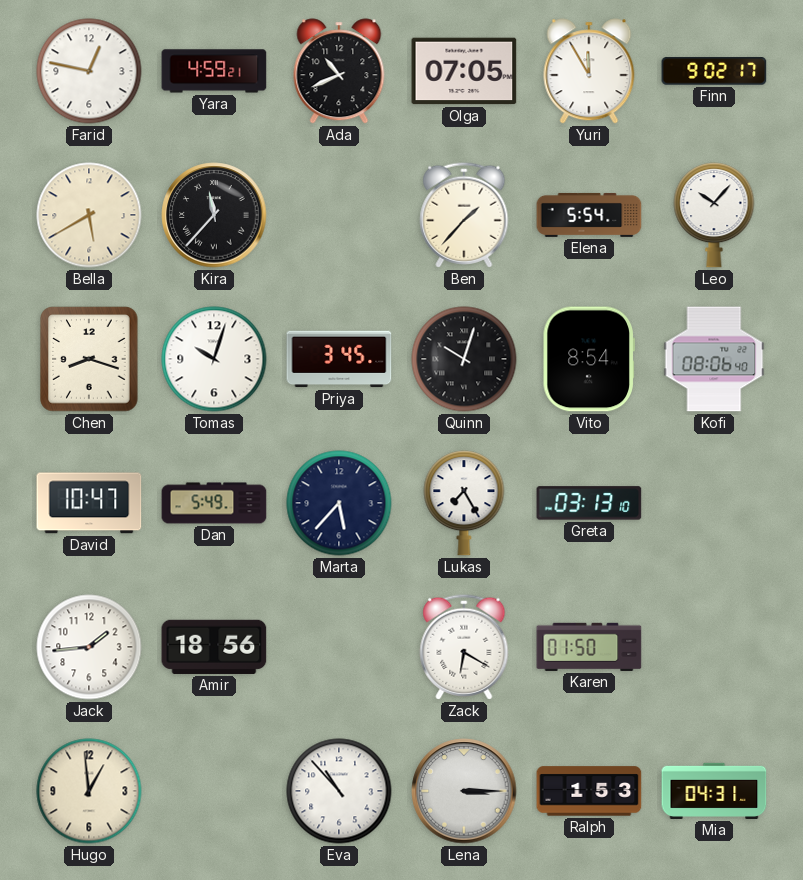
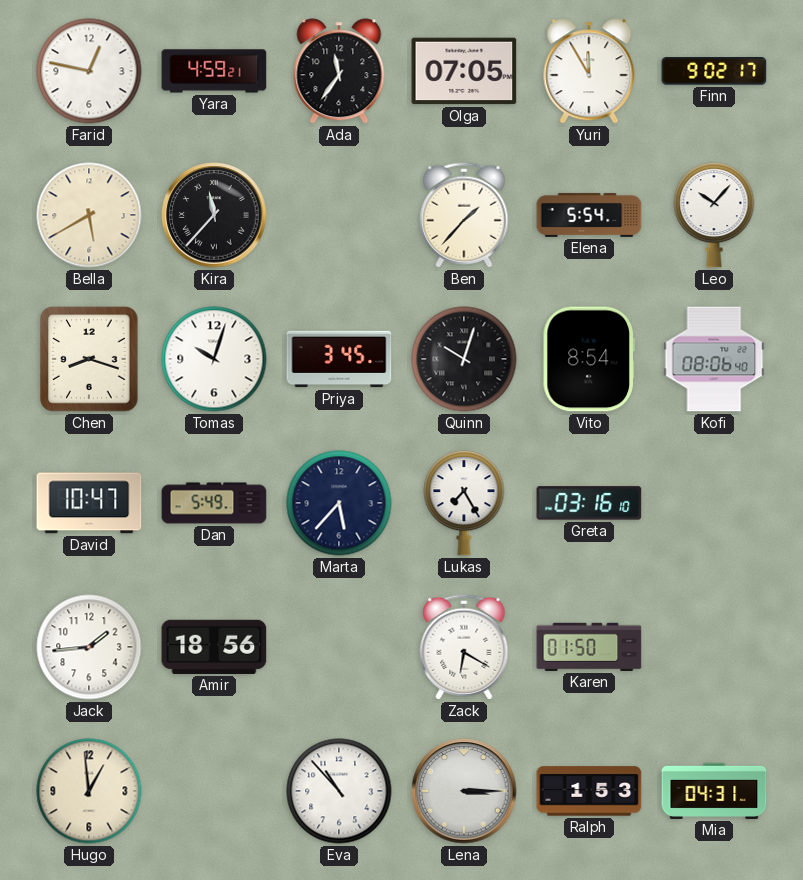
Ada: 10:41 -> 11:36
Greta: 03:13 -> 03:16
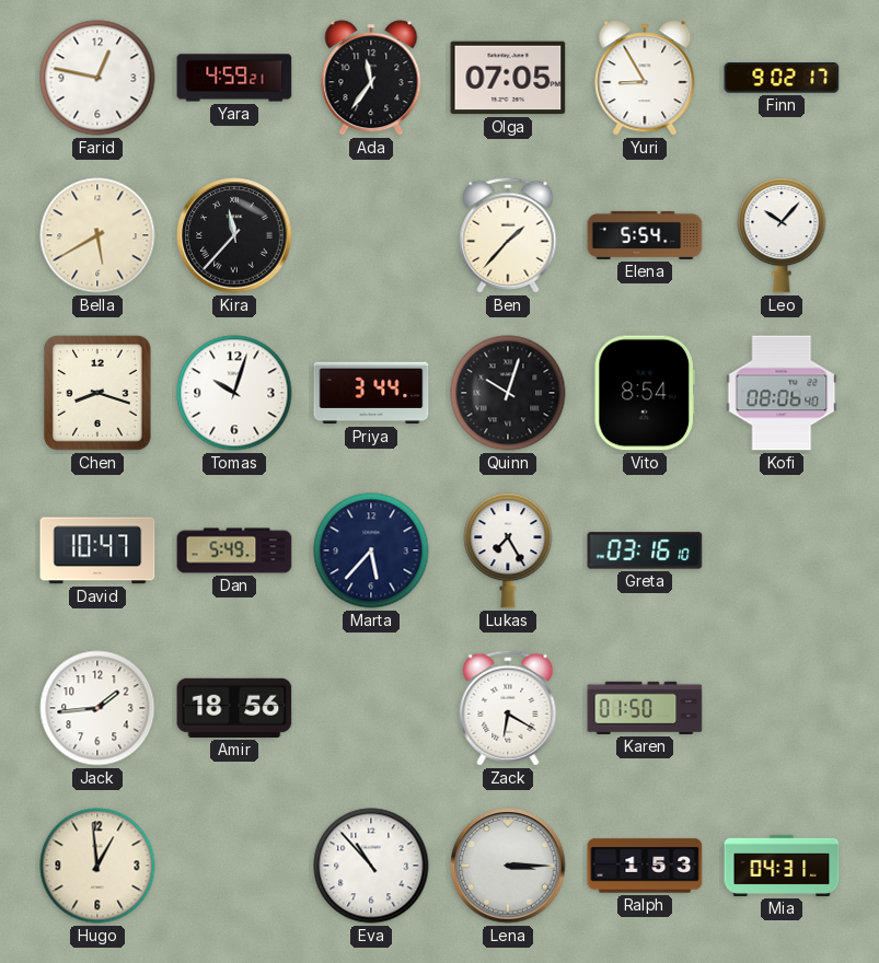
Yuri: 11:55 -> 8:55
Priya: 3:45 -> 3:44
